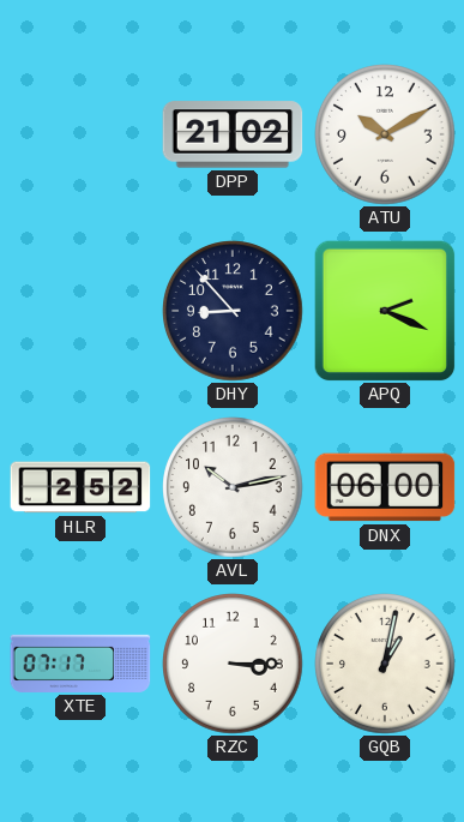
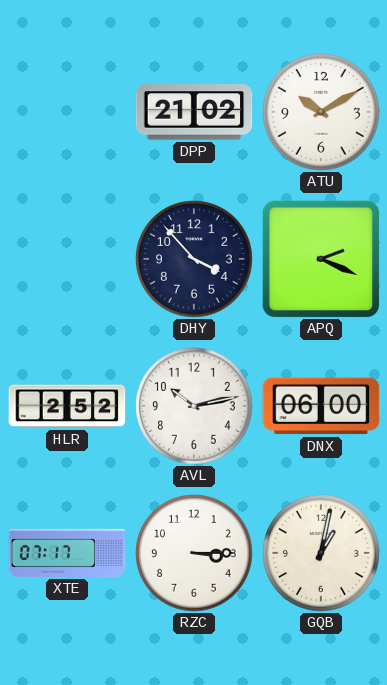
DHY: 8:53 -> 3:53
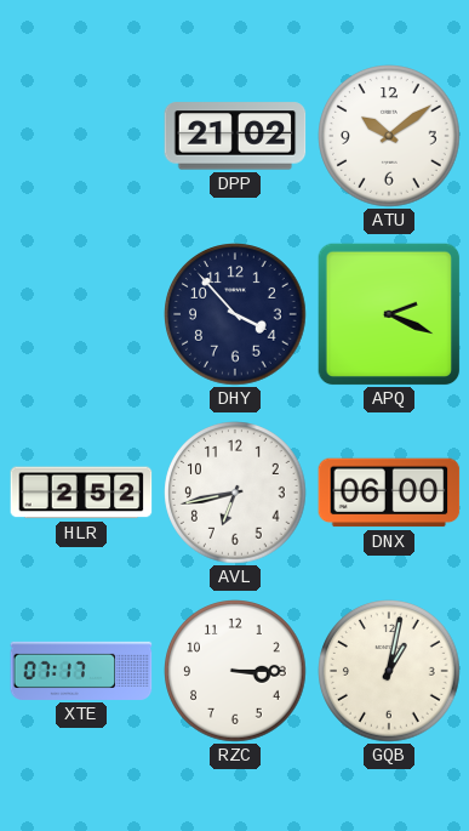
ATU: 10:10 -> 10:09
AVL: 10:13 -> 6:43
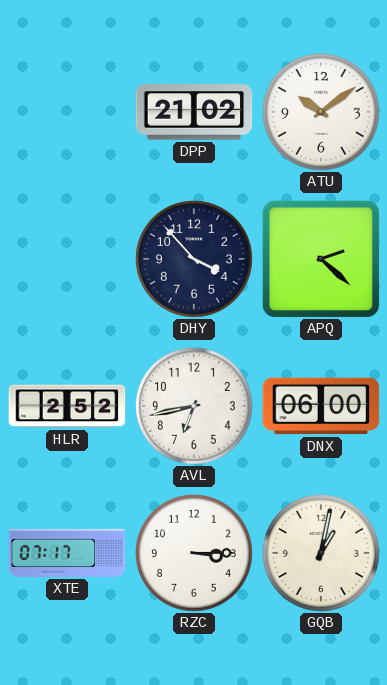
APQ: 2:19 -> 2:22
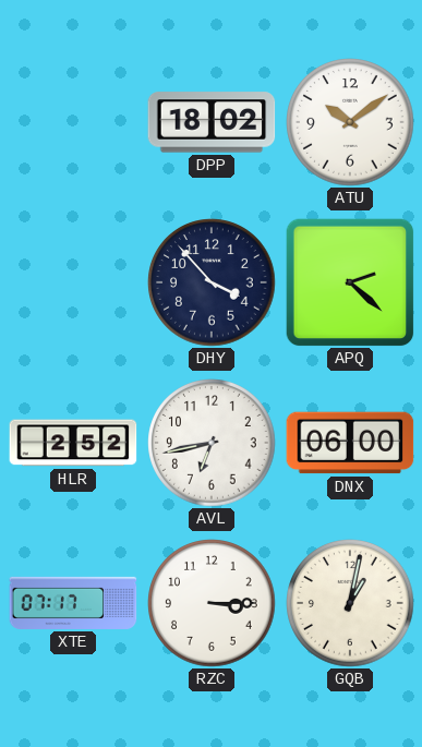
DPP: 21:02 -> 18:02
